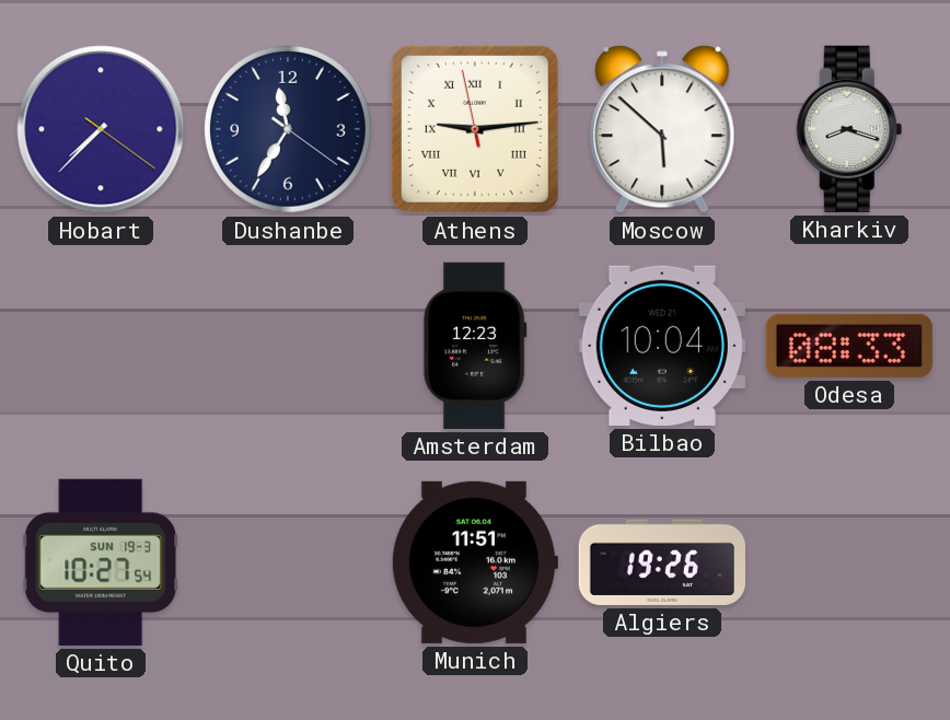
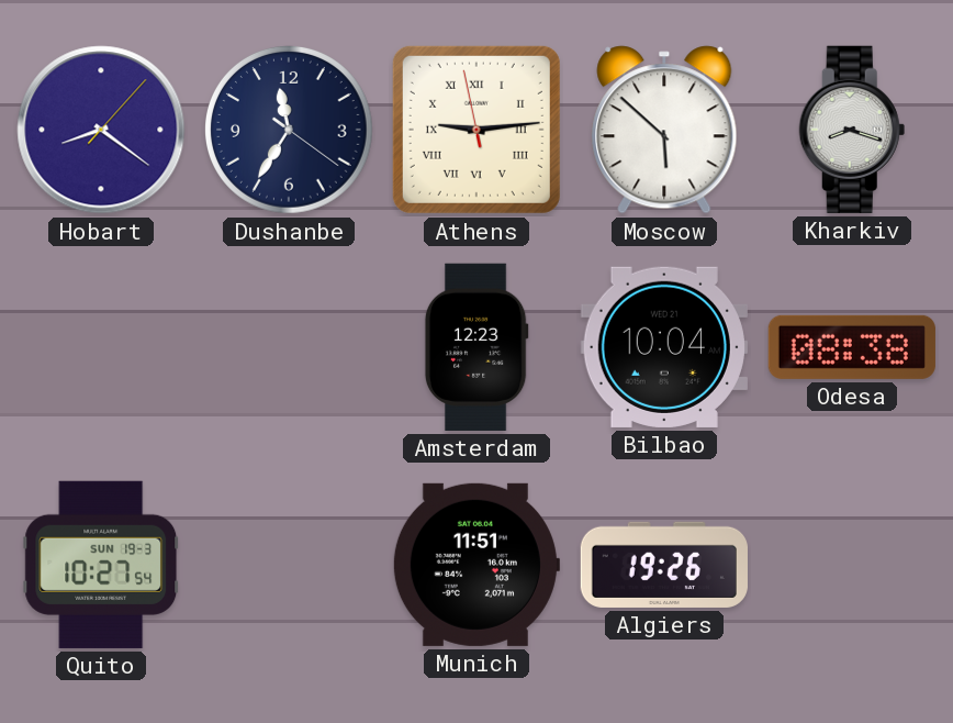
Hobart: 7:37 -> 8:21
Odesa: 08:33 -> 08:38
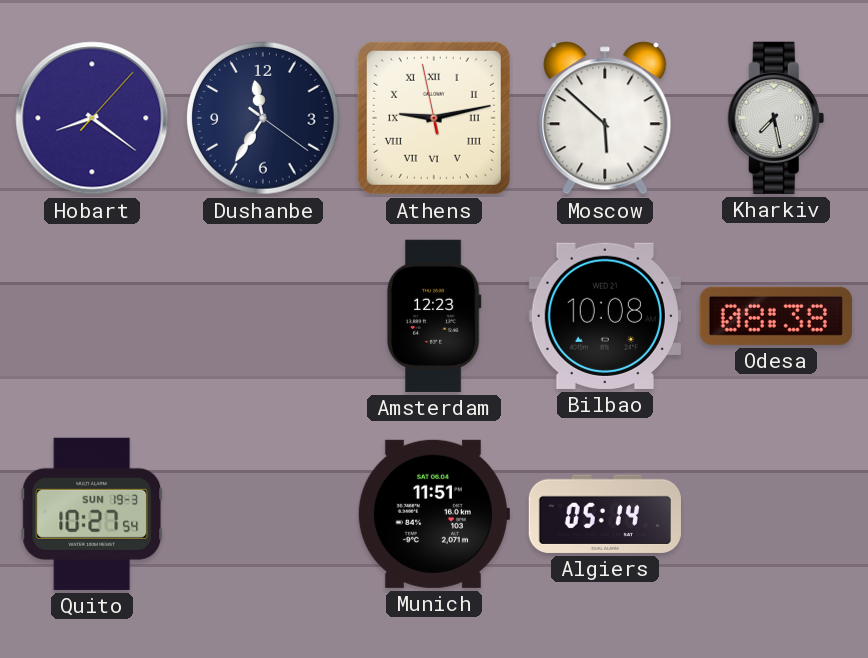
Athens: 9:13 -> 9:12
Kharkiv: 8:18 -> 7:28
Bilbao: 10:04 -> 10:08
Algiers: 19:26 -> 05:14
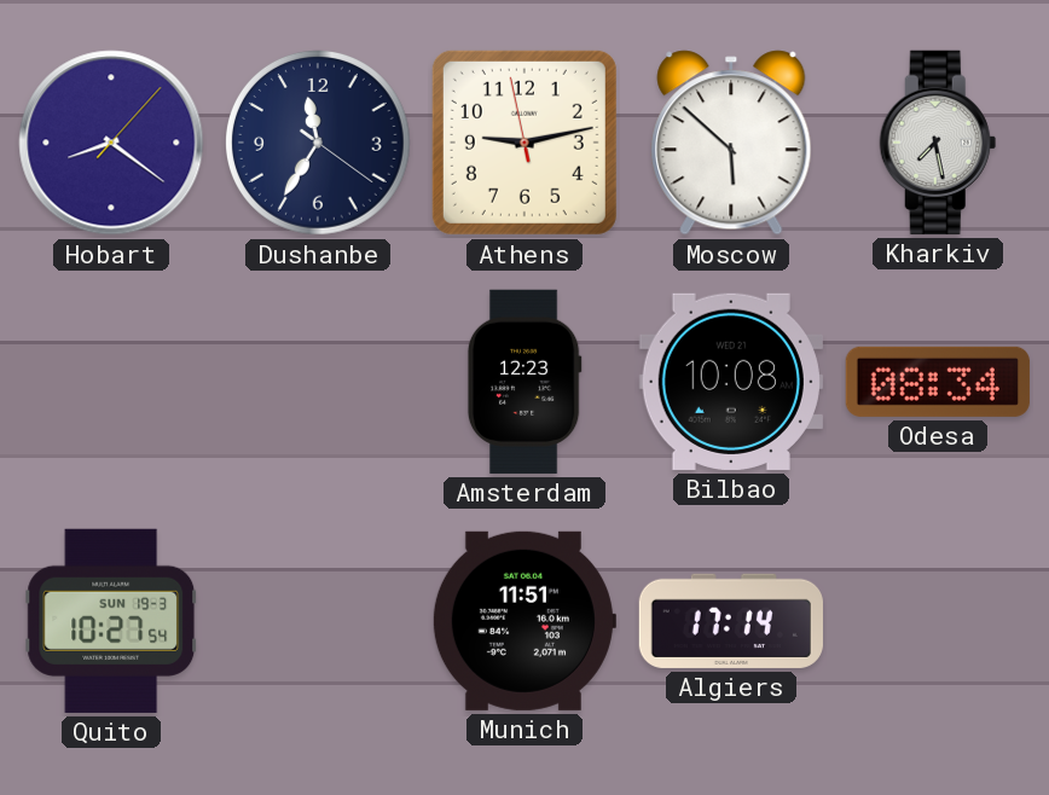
Athens numerals: Roman -> Arabic
Odesa: 08:38 -> 08:34
Algiers: 05:14 -> 17:14
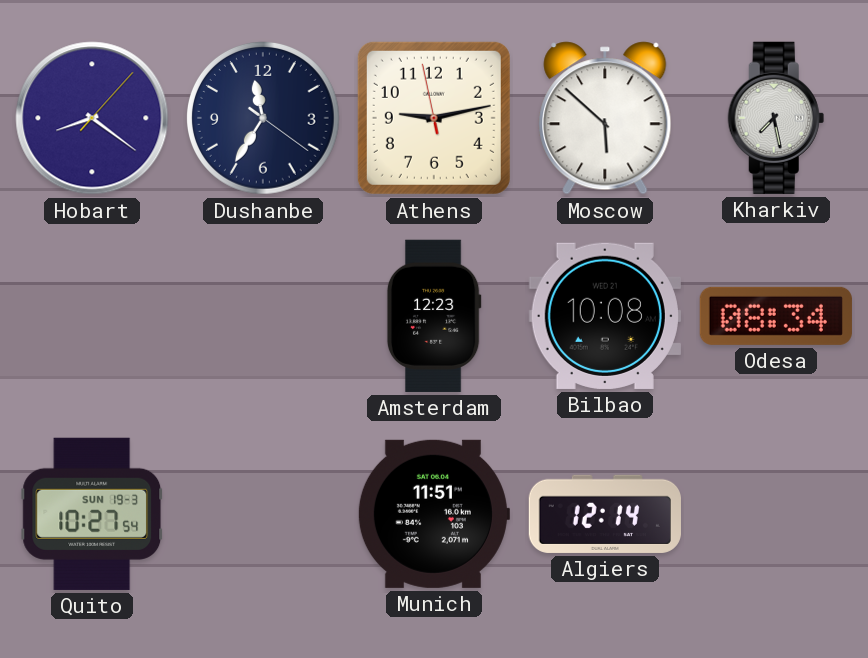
Algiers: 17:14 -> 12:14
